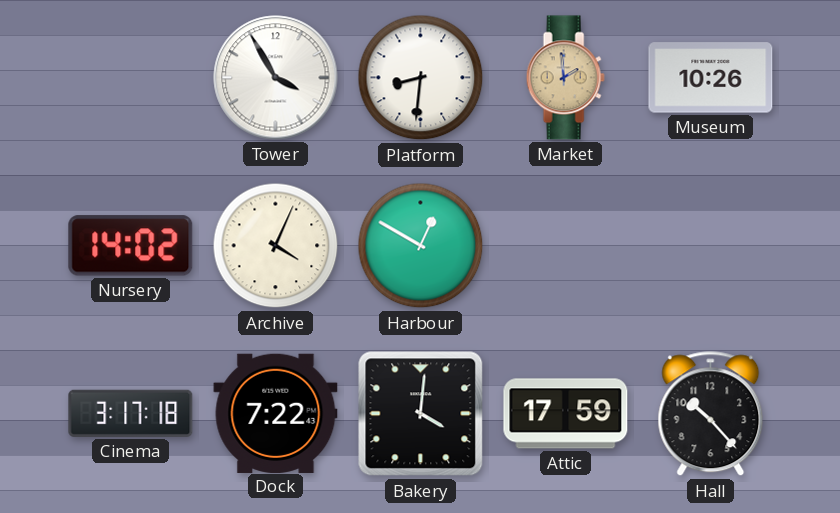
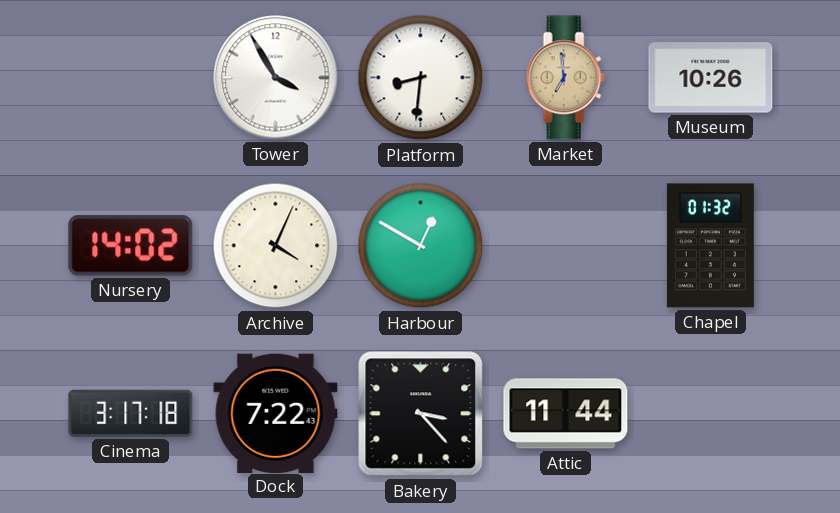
Market: 1:59 -> 6:59
Chapel: none -> 01:32
Bakery: 4:01 -> 3:23
Attic: 17:59 -> 11:44
Hall: 10:23 -> none
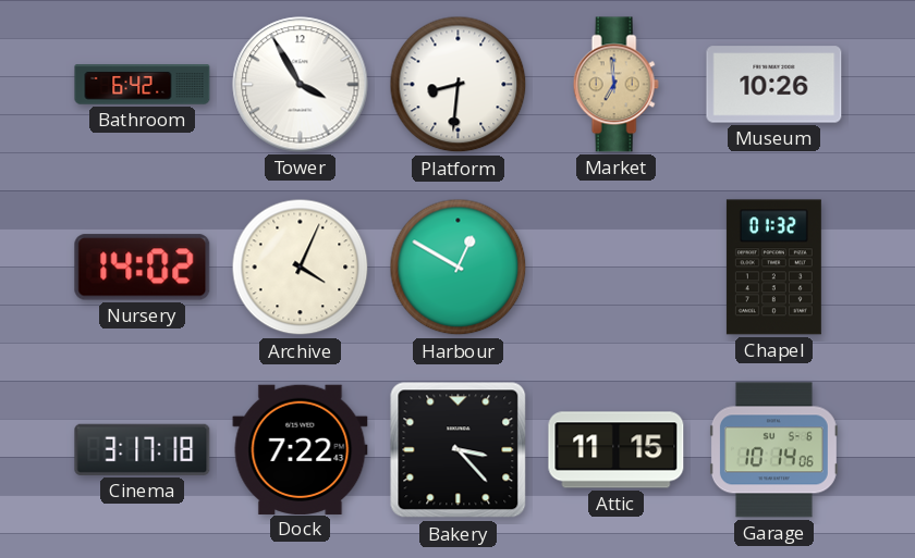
Bathroom: none -> 6:42
Attic: 11:44 -> 11:15
Garage: none -> 10:14
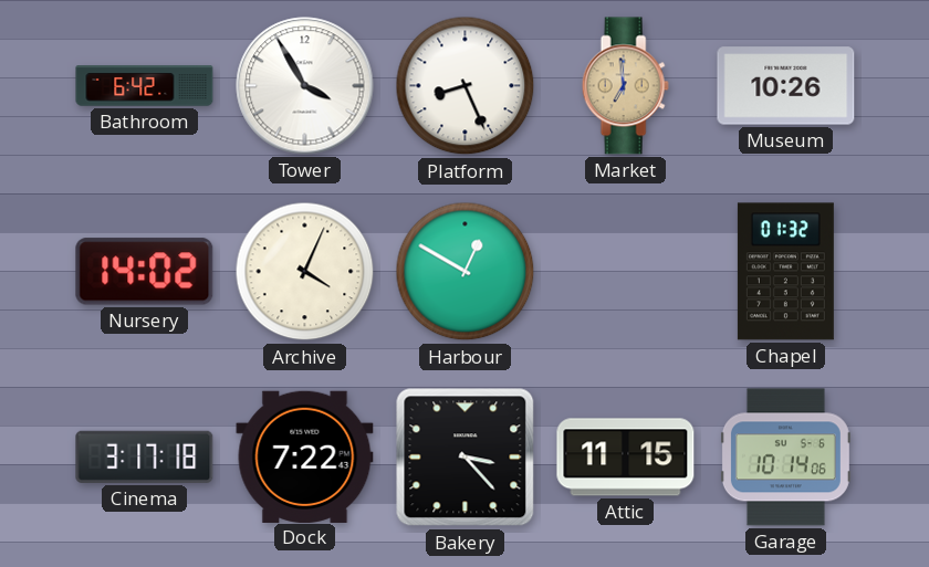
Platform: 8:31 -> 8:26
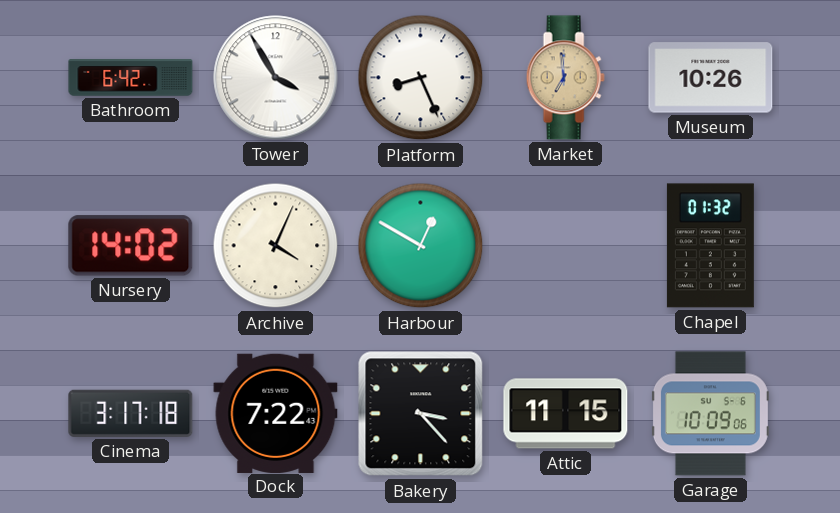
Garage: 10:14 -> 10:09
